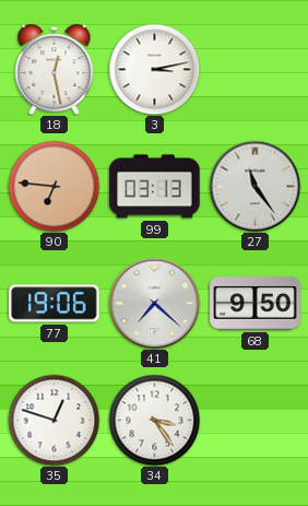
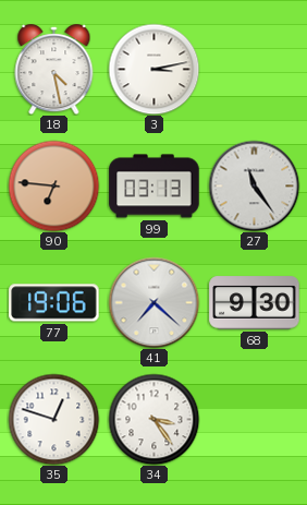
18: 12:28 -> 4:28
68: 9:50 -> 9:30
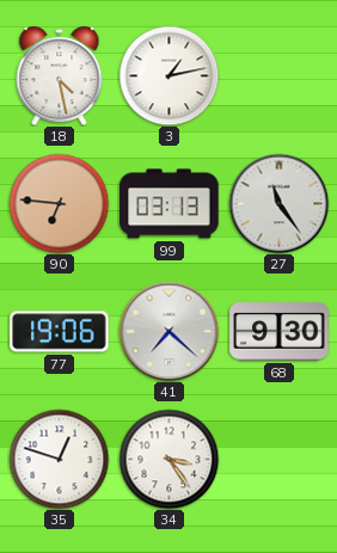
3: 3:13 -> 1:13
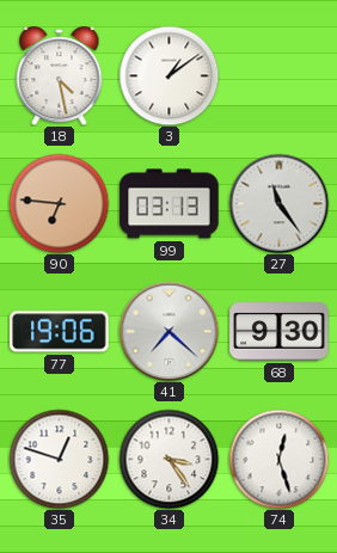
3: 1:13 -> 1:09
74: none -> 12:27
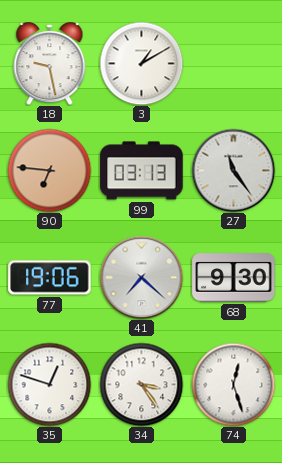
18: 4:28 -> 9:28
3: 1:09 -> 1:10
